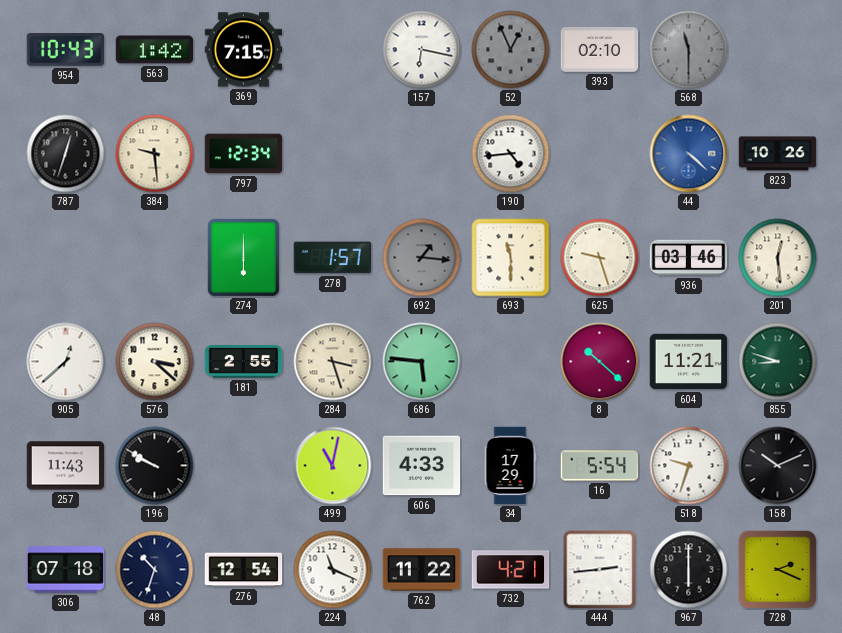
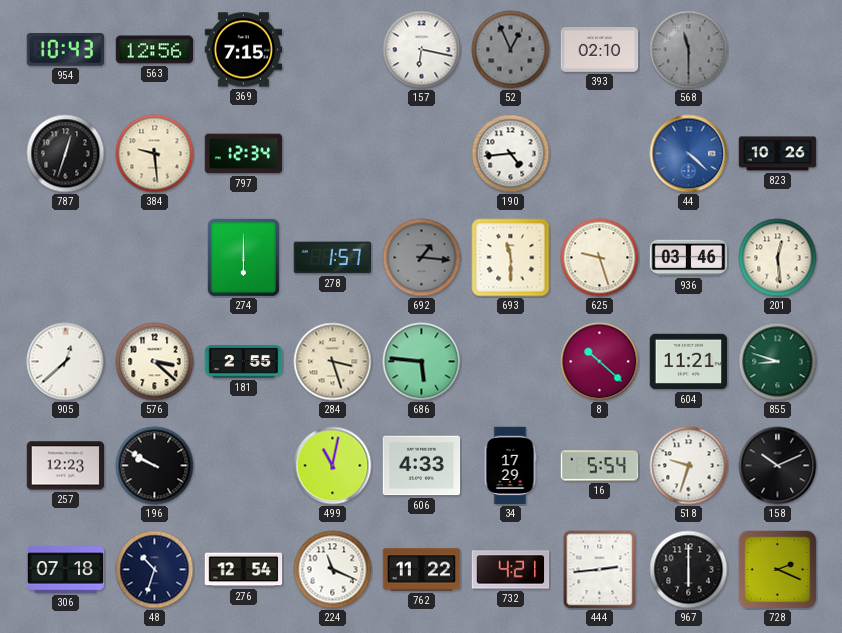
563: 1:42 -> 12:56
257: 11:43 -> 12:23
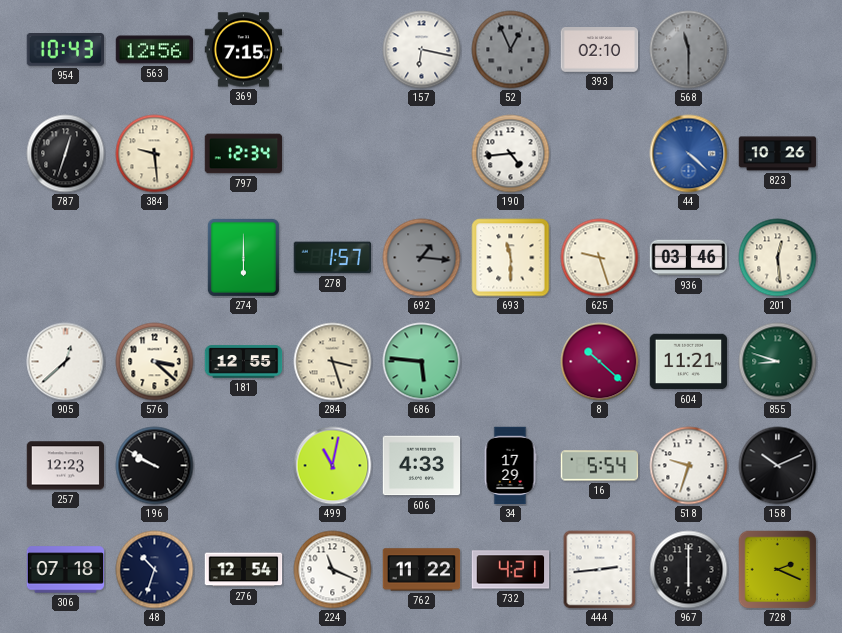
181: 2:55 -> 12:55
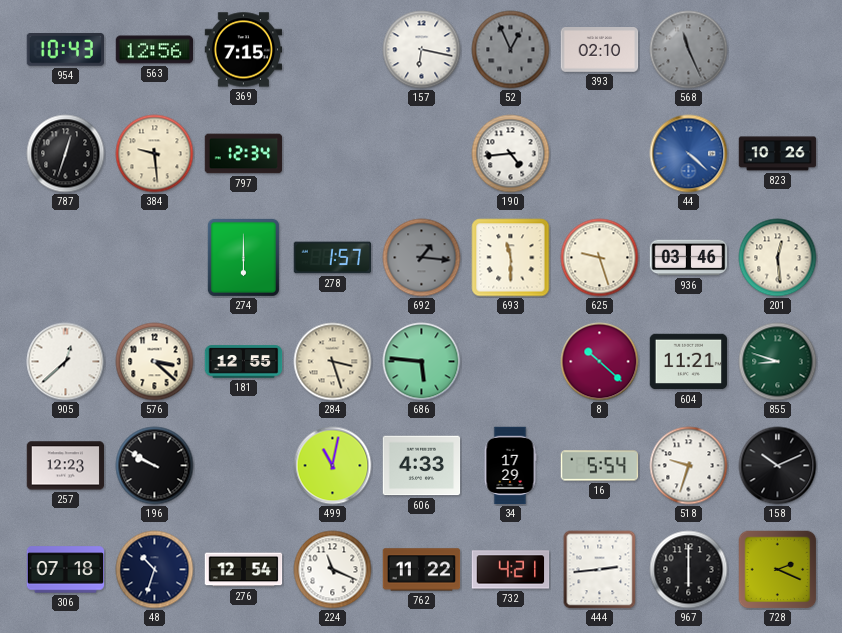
568: 11:30 -> 11:26
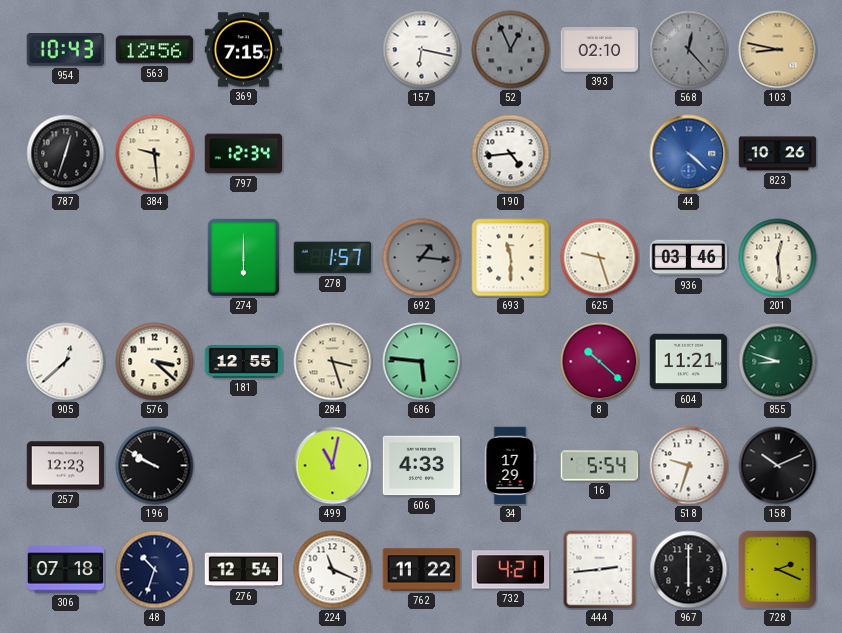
568: 11:26 -> 12:23
103: none -> 8:47
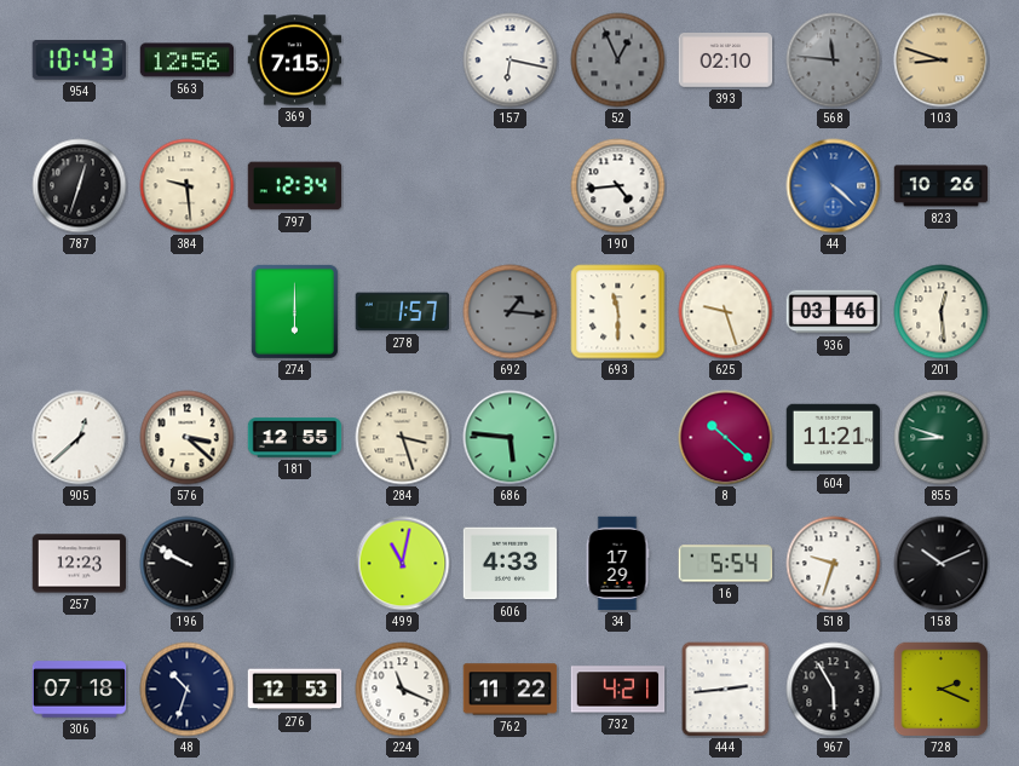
568: 12:23 -> 11:46
103: 8:47 -> 8:48
276: 12:54 -> 12:53
967: 6:00 -> 5:55
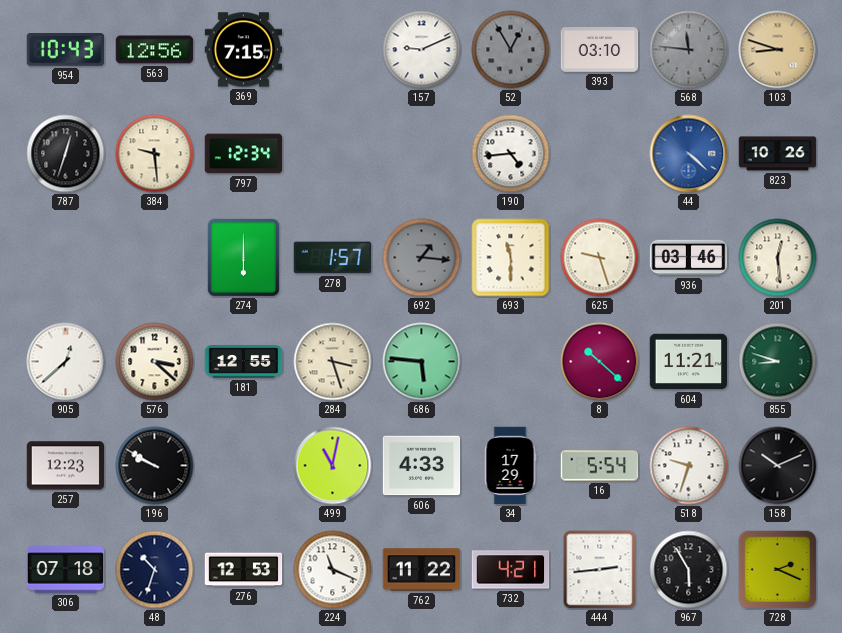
157: 6:17 -> 9:11
52: 12:56 -> 12:55
393: 02:10 -> 03:10
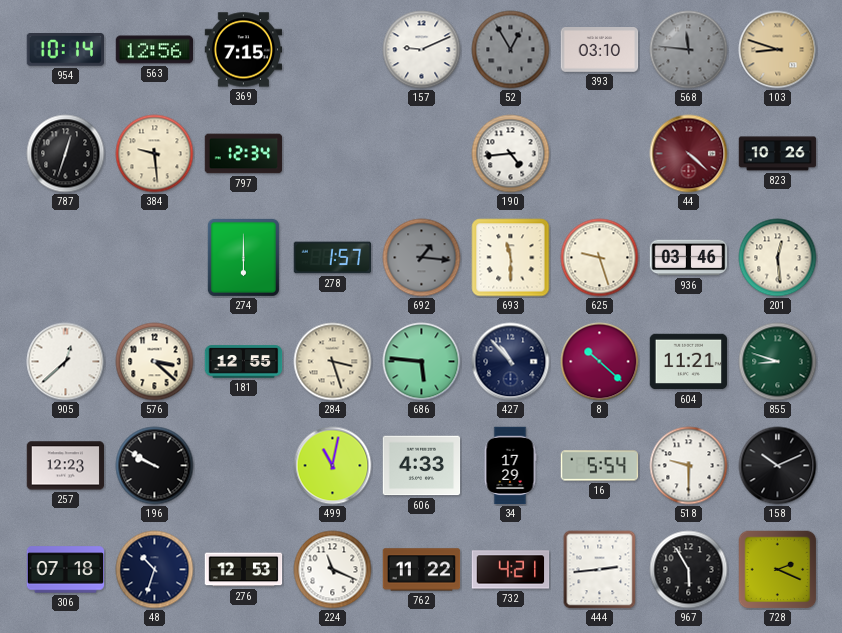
954: 10:43 -> 10:14
44 dial: blue -> burgundy
427: none -> 10:53
518: 9:33 -> 9:30
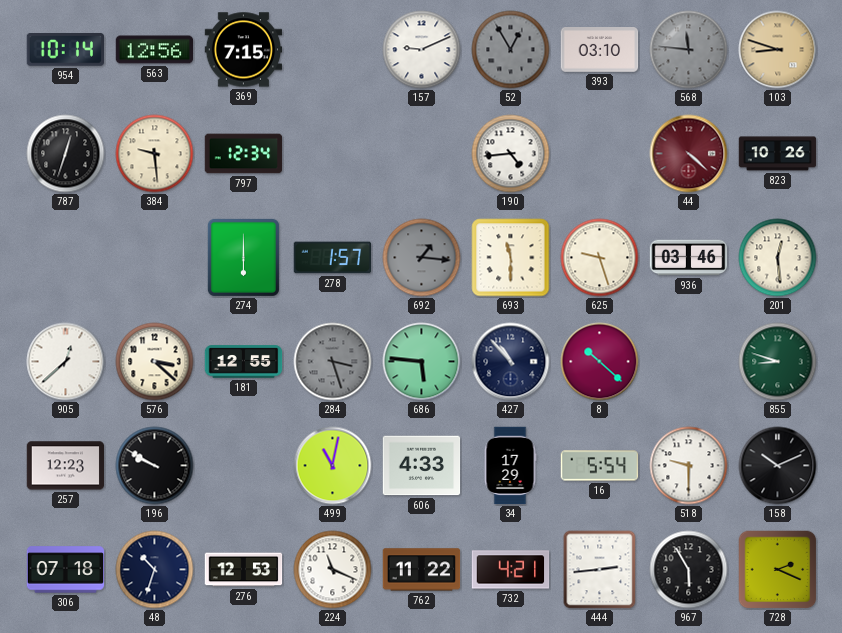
284 dial: cream -> grey
604: 11:21 -> none
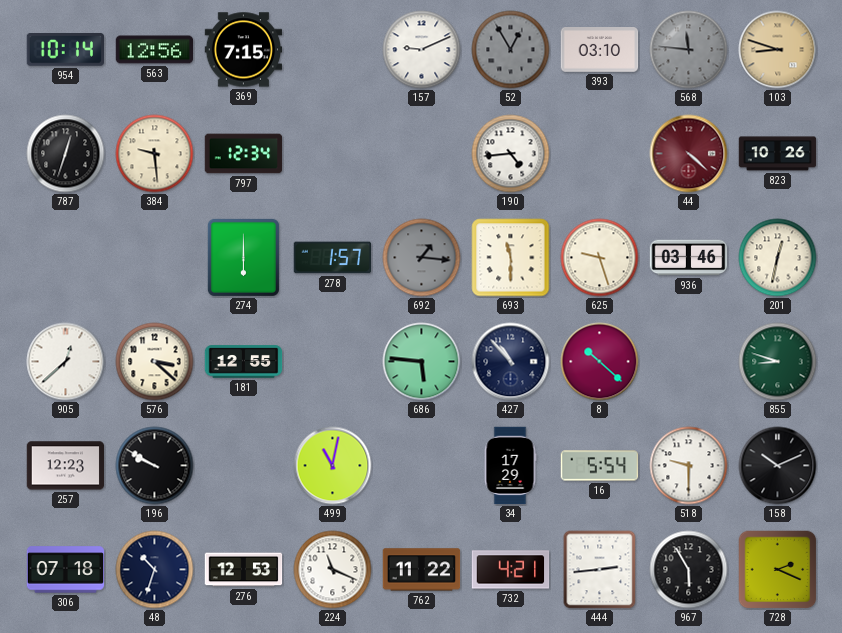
201: 12:29 -> 12:32
284: 3:27 -> none
606: 4:33 -> none
